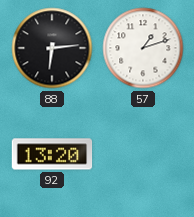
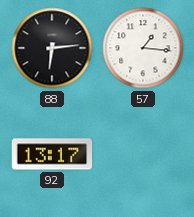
57: 1:12 -> 1:16
92: 13:20 -> 13:17
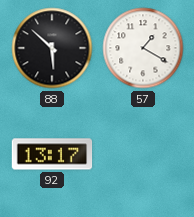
88: 6:14 -> 5:52
57: 1:16 -> 1:20
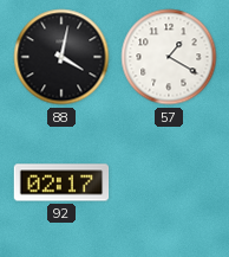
88: 5:52 -> 4:02
92: 13:17 -> 02:17
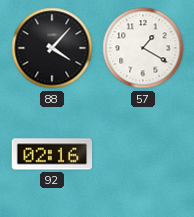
88: 4:02 -> 4:07
92: 02:17 -> 02:16
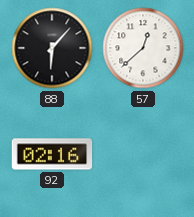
88: 4:07 -> 6:07
57: 1:20 -> 12:38
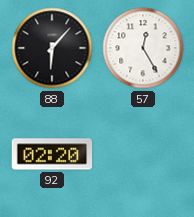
57: 12:38 -> 12:25
92: 02:16 -> 02:20
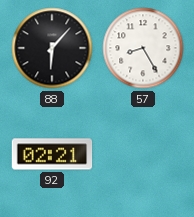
57: 12:25 -> 8:25
92: 02:20 -> 02:21
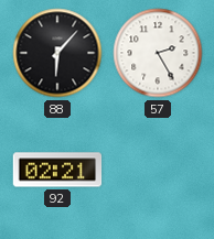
57: 8:25 -> 2:25
